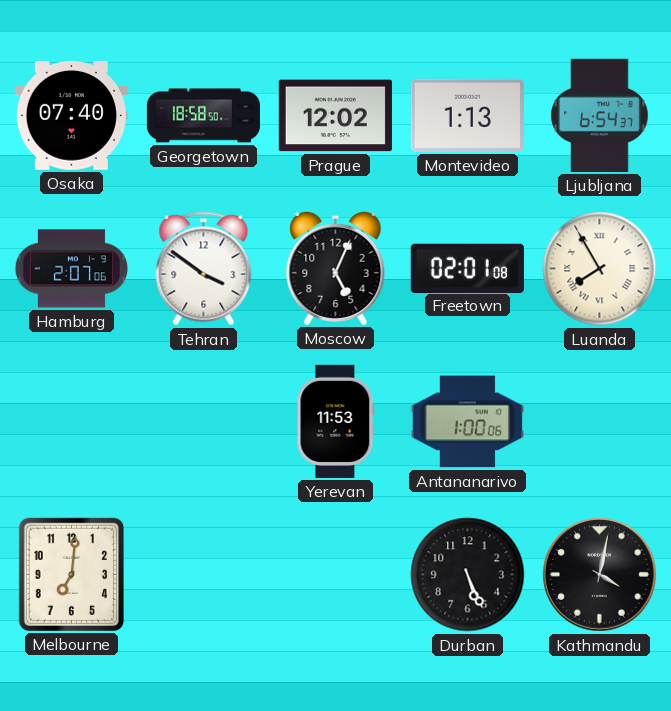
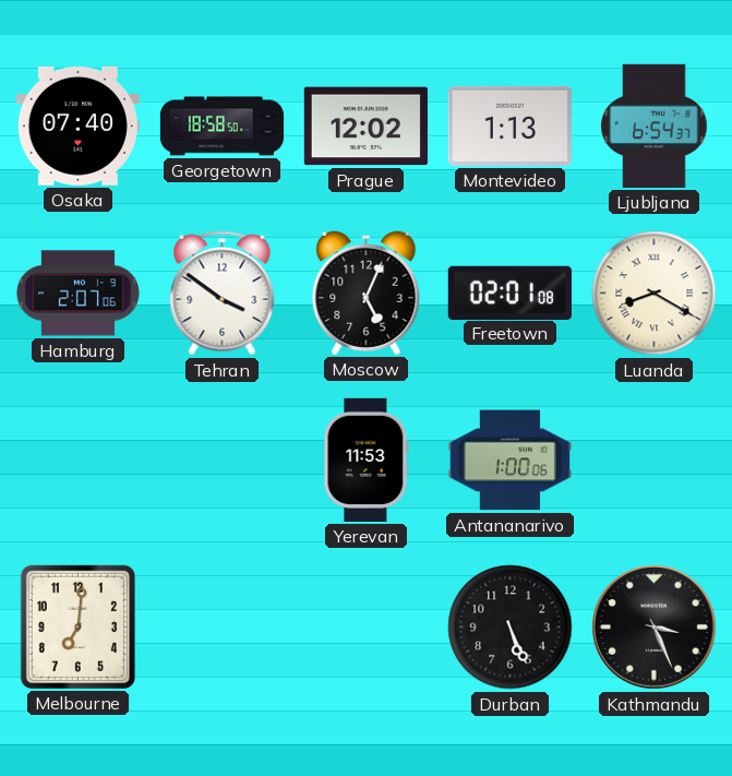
Luanda: 7:55 -> 8:20
Kathmandu: 4:02 -> 3:26
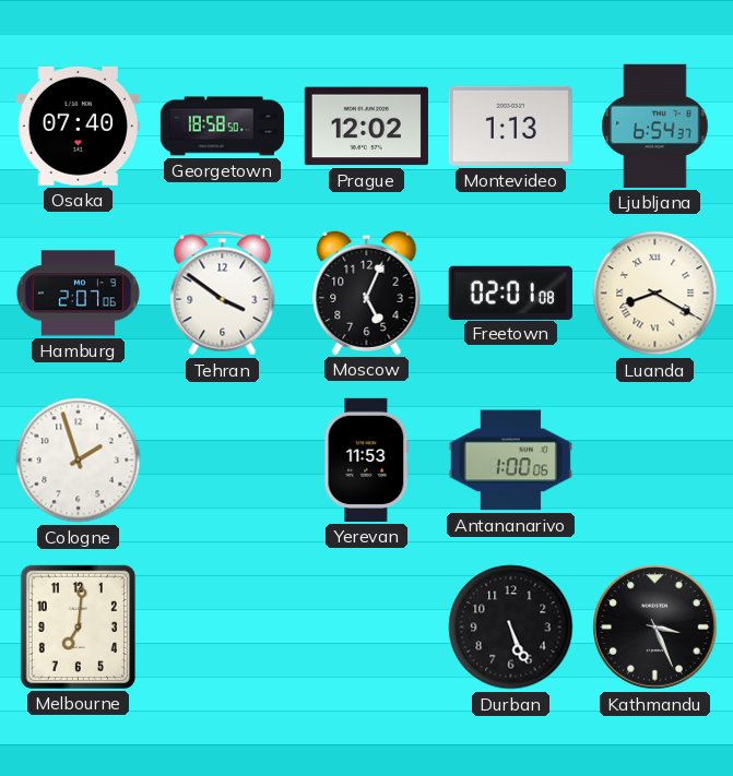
Cologne: none -> 1:57
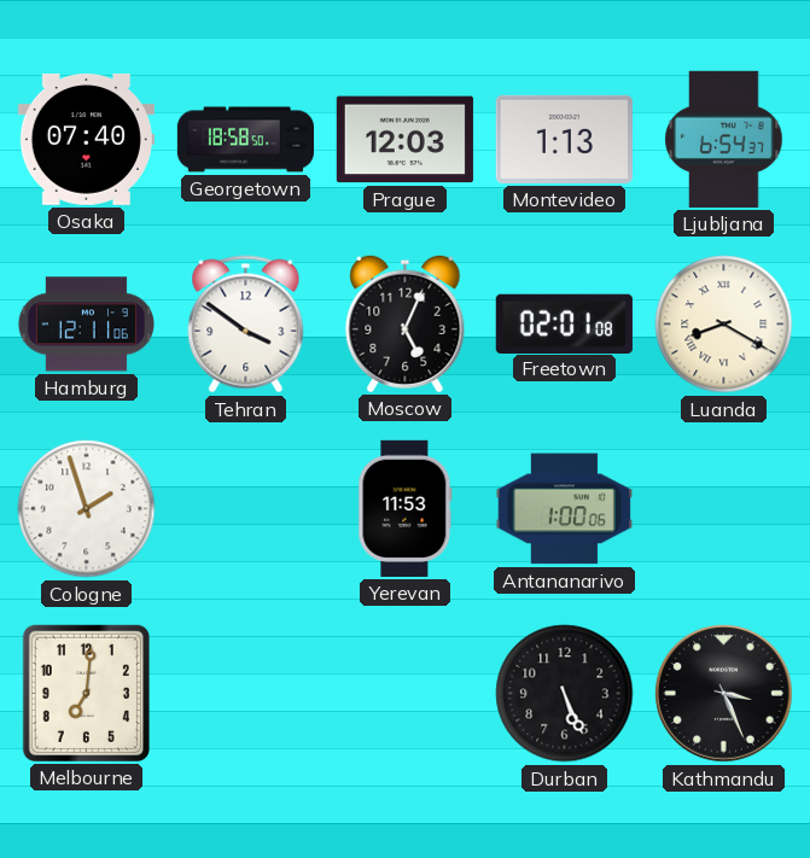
Prague: 12:02 -> 12:03
Hamburg: 2:07 -> 12:11
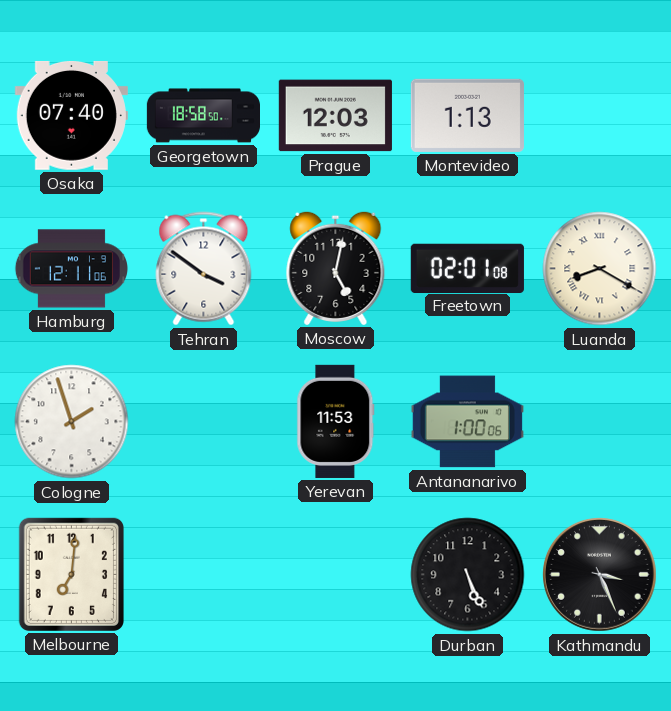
Ljubljana: 6:54 -> none
Moscow: 5:04 -> 5:02
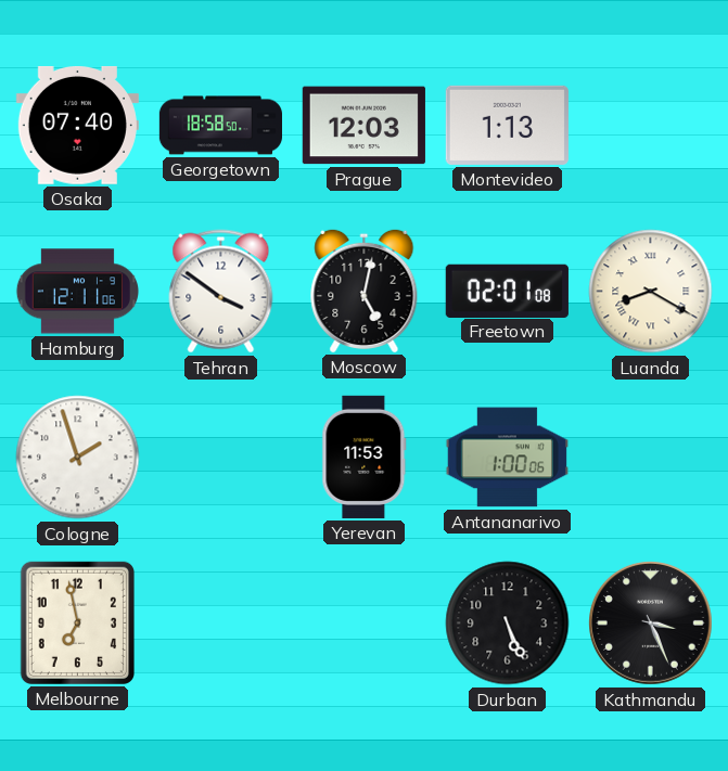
Melbourne: 7:01 -> 6:58
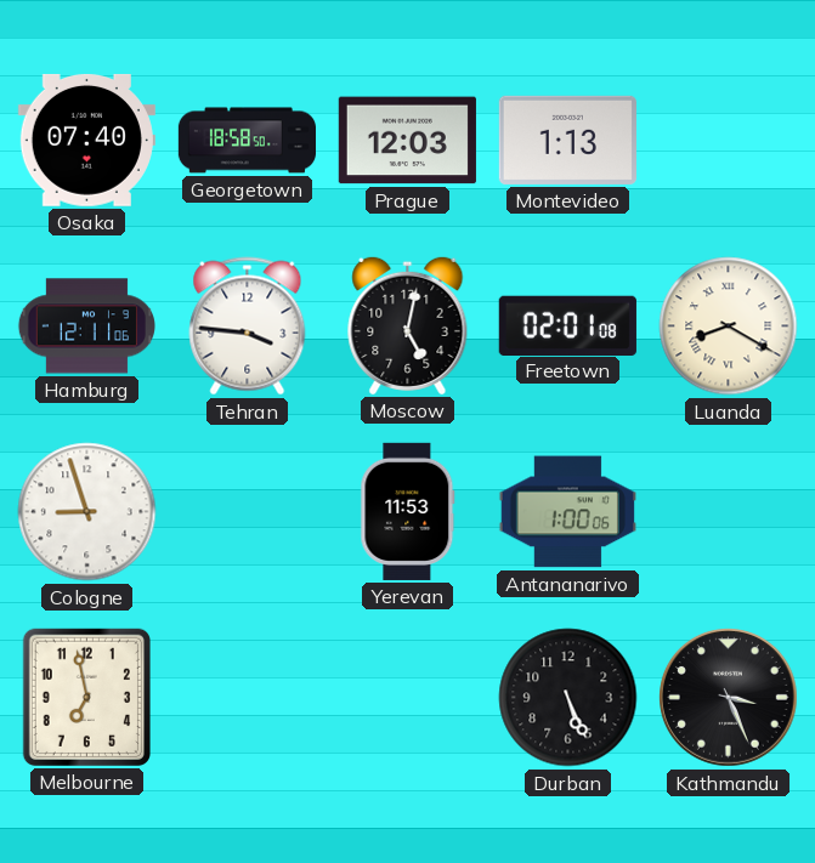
Tehran: 3:51 -> 3:46
Cologne: 1:57 -> 8:57
